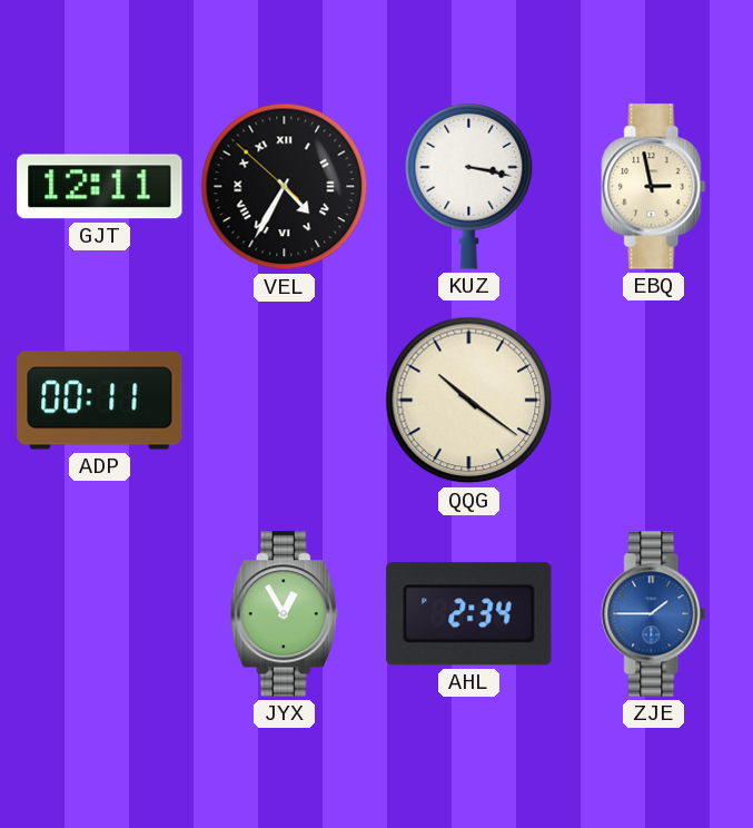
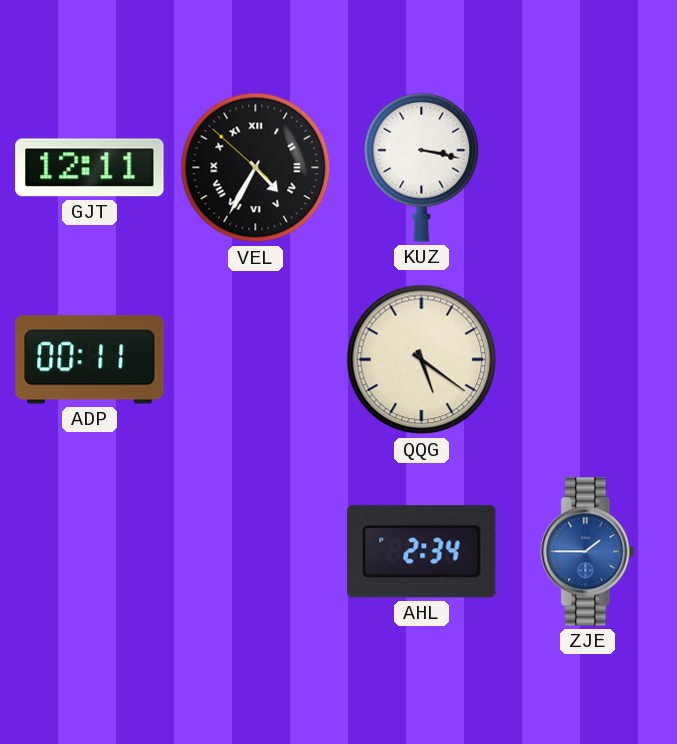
EBQ: 2:58 -> none
QQG: 10:21 -> 5:21
JYX: 12:55 -> none
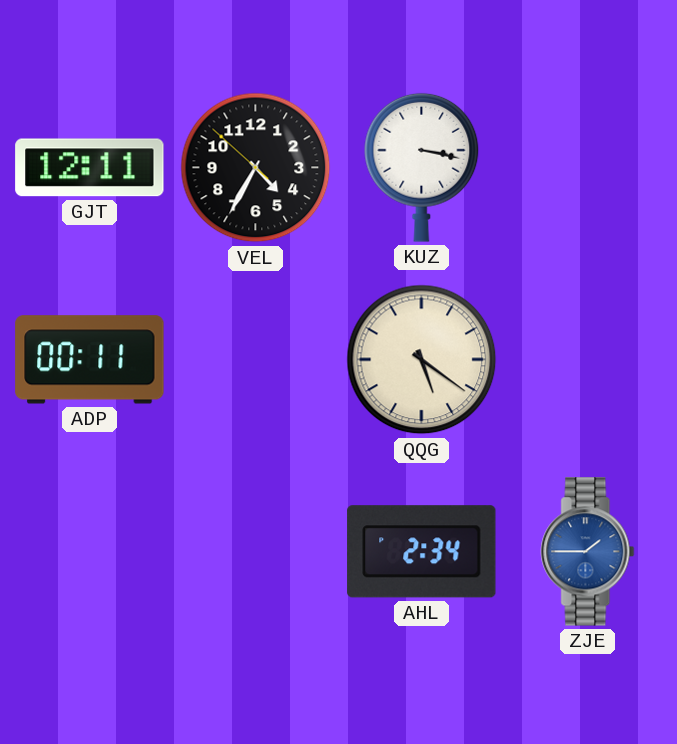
VEL numerals: Roman -> Arabic
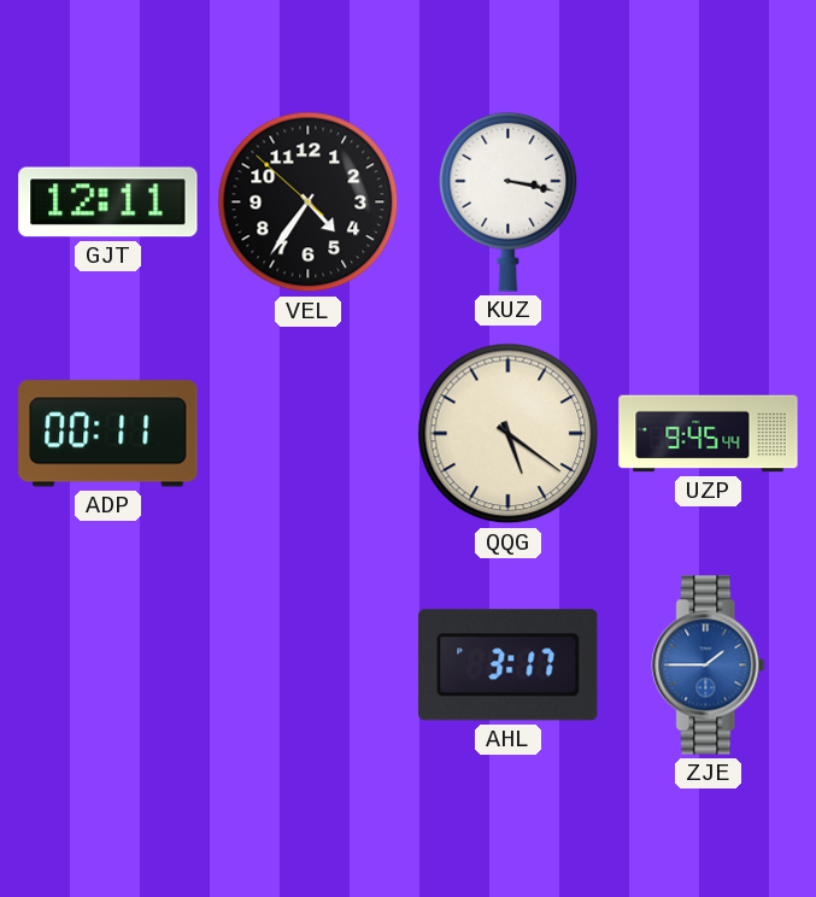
VEL: 4:34 -> 4:35
UZP: none -> 9:45
AHL: 2:34 -> 3:17
